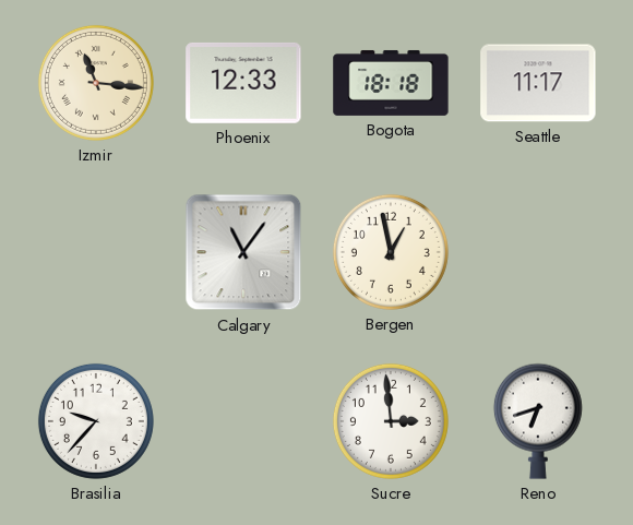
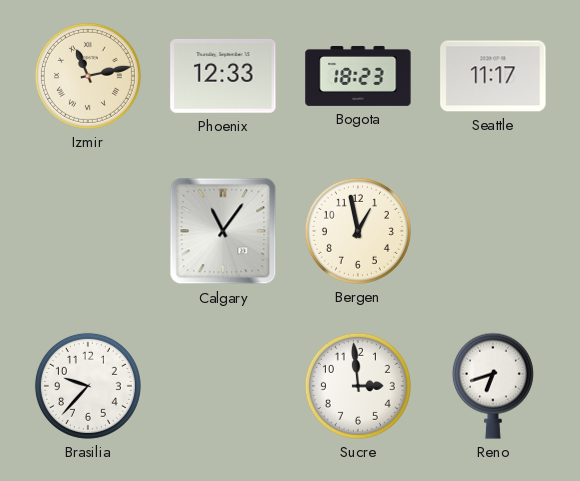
Izmir: 11:16 -> 11:13
Bogota: 18:18 -> 18:23
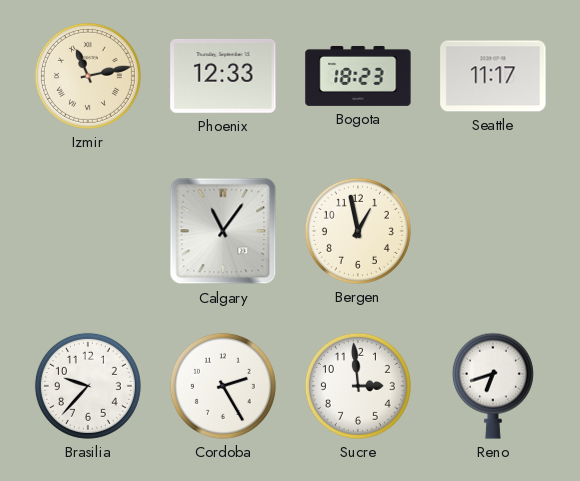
Cordoba: none -> 2:25
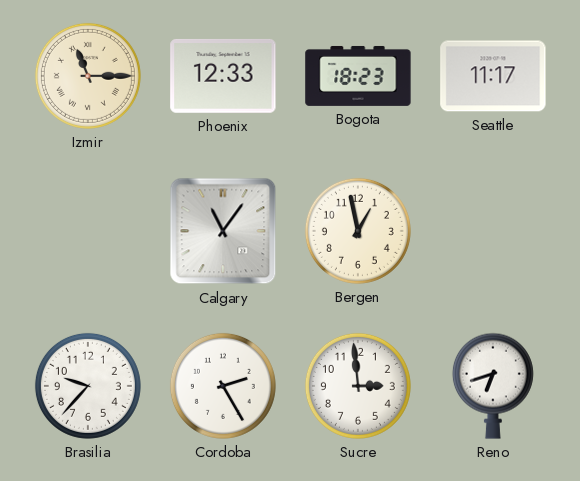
Izmir: 11:13 -> 11:15
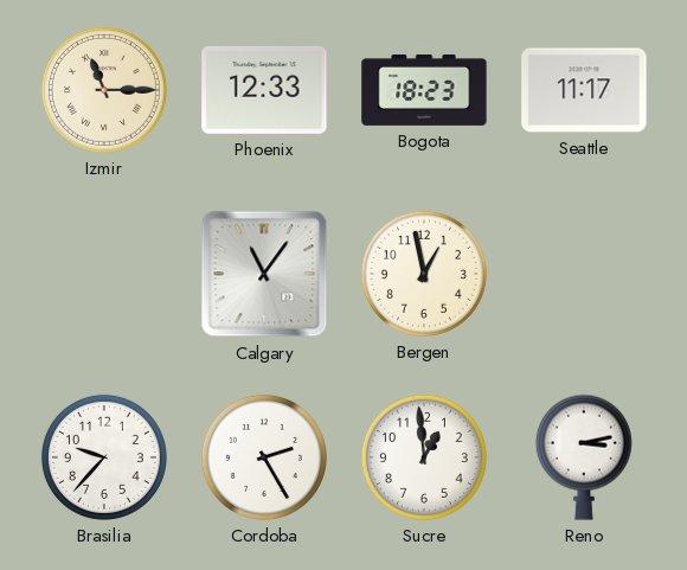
Sucre: 2:59 -> 12:59
Reno: 6:42 -> 3:13
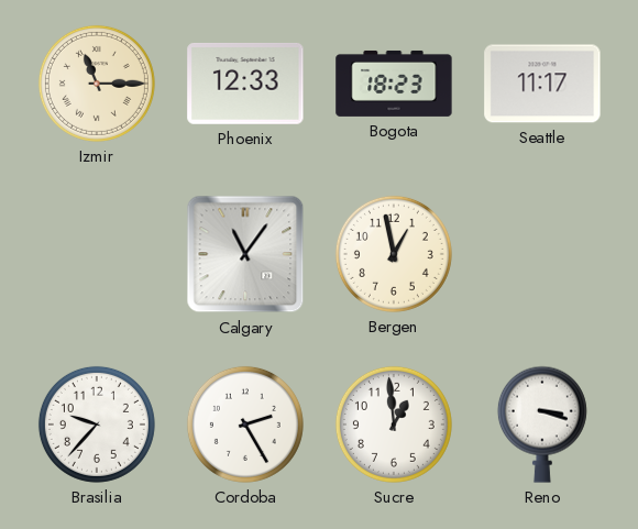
Reno: 3:13 -> 3:18
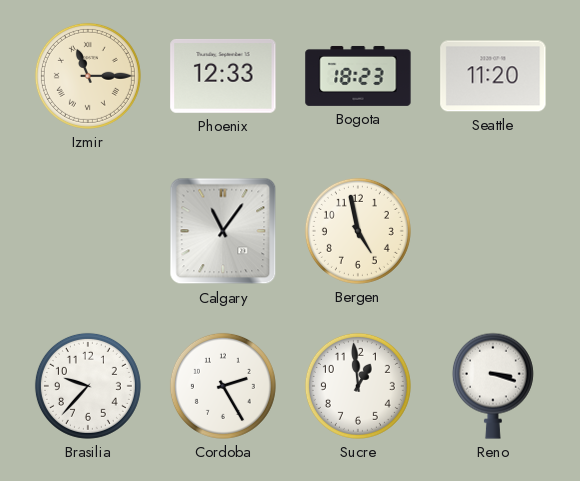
Seattle: 11:17 -> 11:20
Bergen: 12:58 -> 4:58
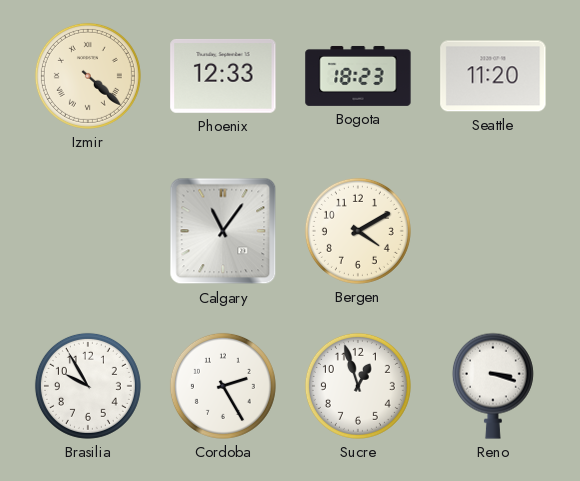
Izmir: 11:15 -> 4:22
Bergen: 4:58 -> 4:10
Brasilia: 9:37 -> 9:55
Sucre: 12:59 -> 12:57
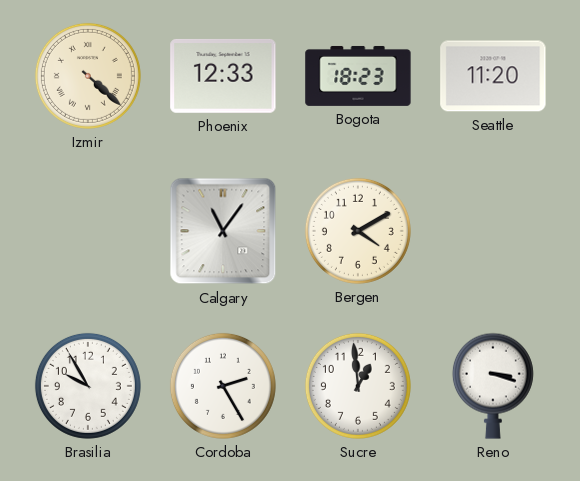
Sucre: 12:57 -> 12:59
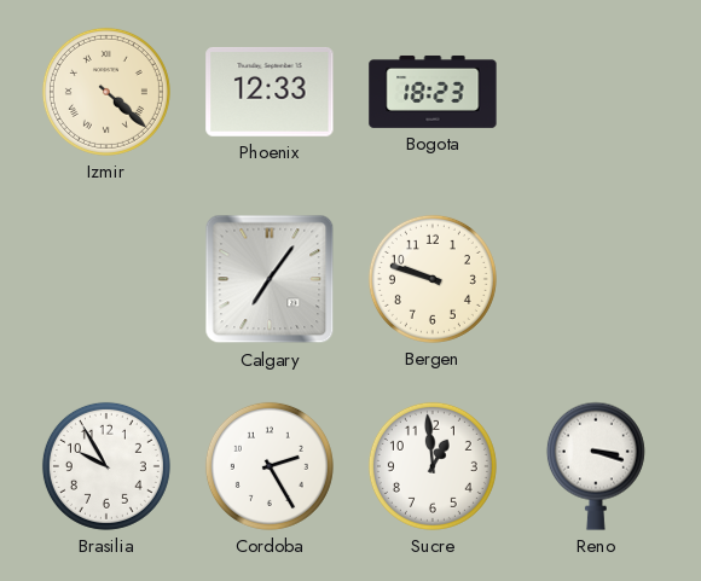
Seattle: 11:20 -> none
Calgary: 11:06 -> 7:06
Bergen: 4:10 -> 9:48
